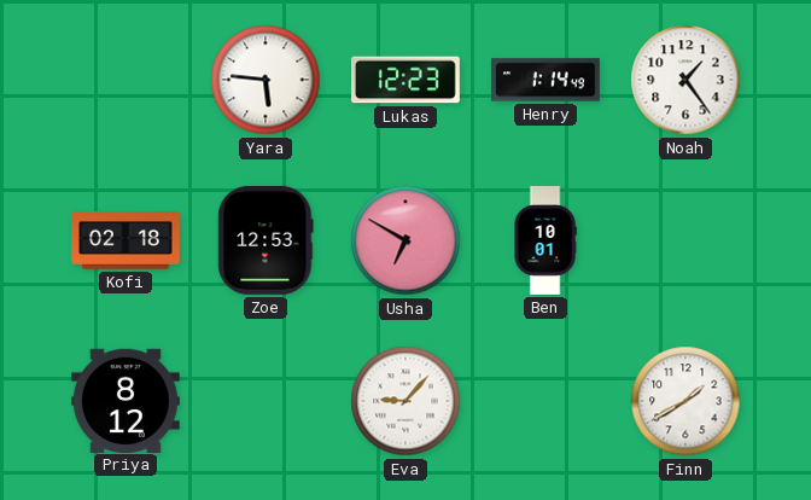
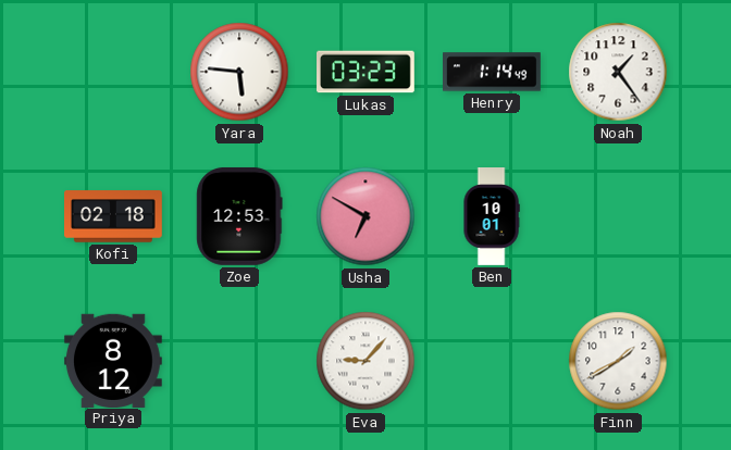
Lukas: 12:23 -> 03:23
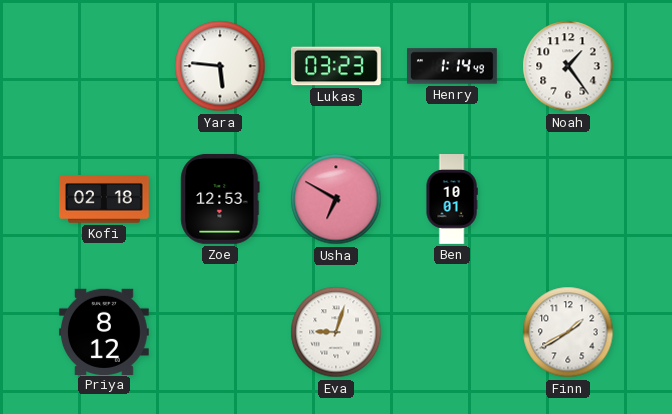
Eva: 9:07 -> 9:03
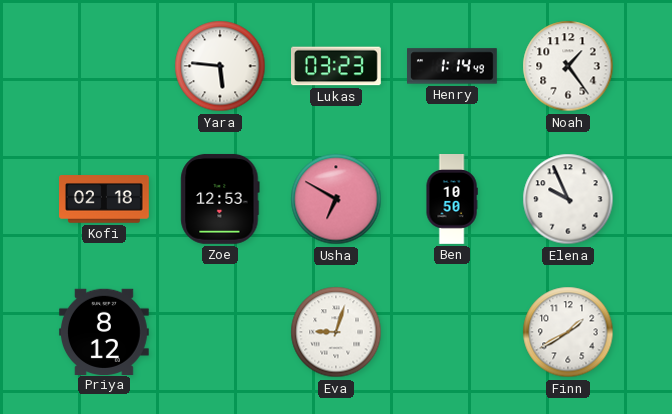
Ben: 10:01 -> 10:50
Elena: none -> 9:56
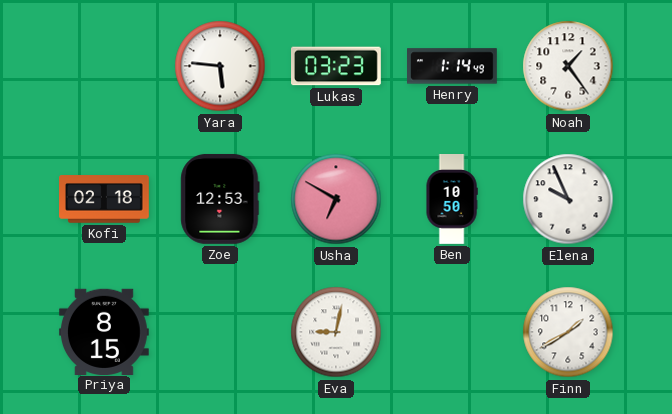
Priya: 8:12 -> 8:15
Eva: 9:03 -> 9:02
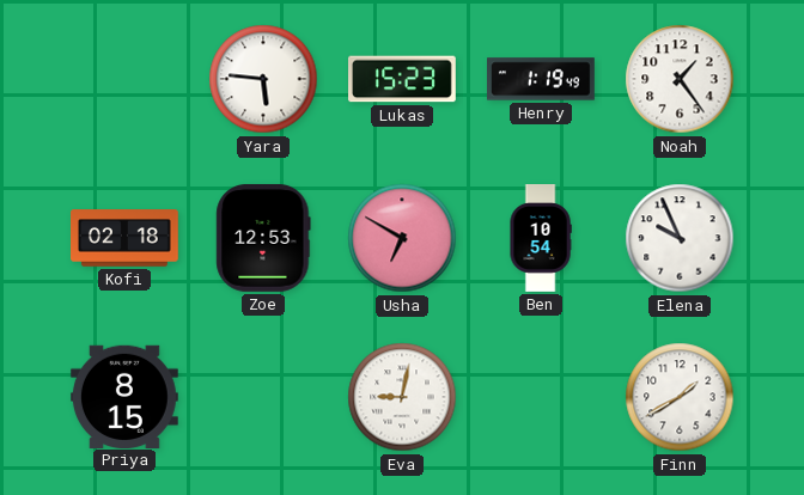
Lukas: 03:23 -> 15:23
Henry: 1:14 -> 1:19
Ben: 10:50 -> 10:54
